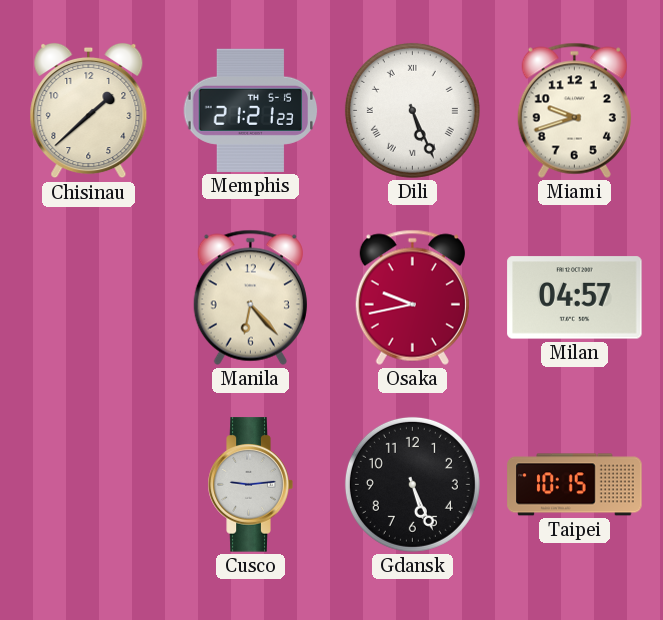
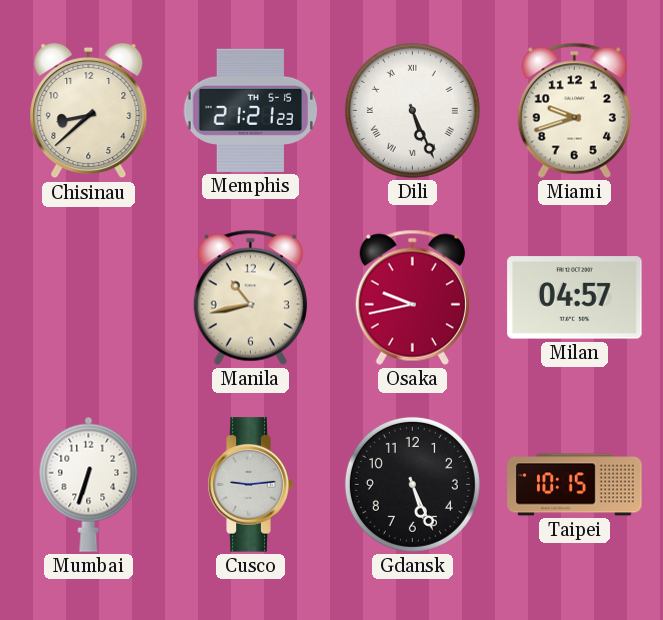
Chisinau: 1:38 -> 8:38
Manila: 6:23 -> 10:43
Mumbai: none -> 6:33
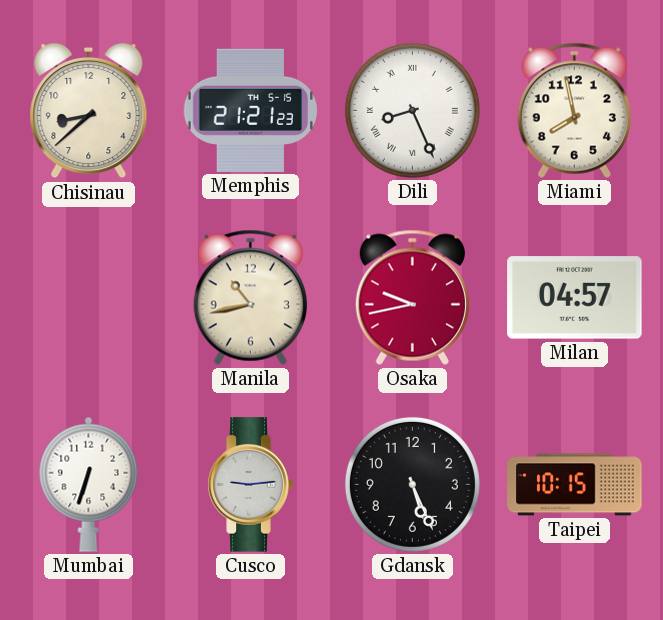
Dili: 5:26 -> 8:26
Miami: 9:42 -> 7:58
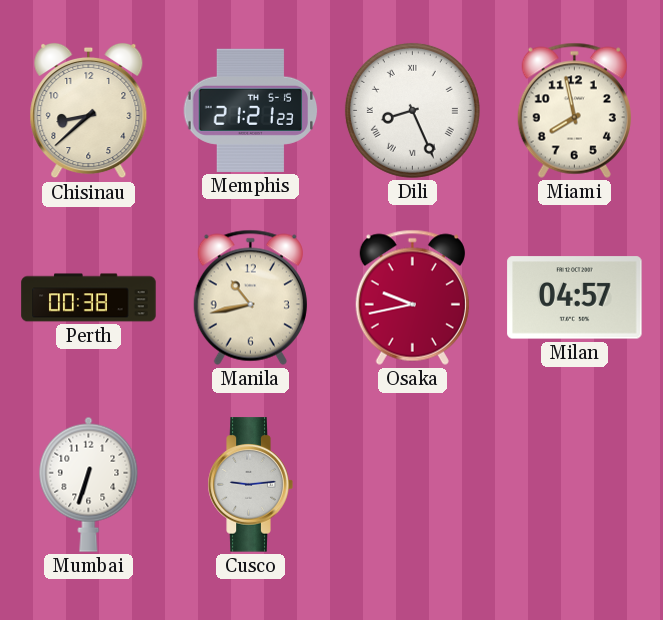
Perth: none -> 00:38
Gdansk: 5:26 -> none
Taipei: 10:15 -> none
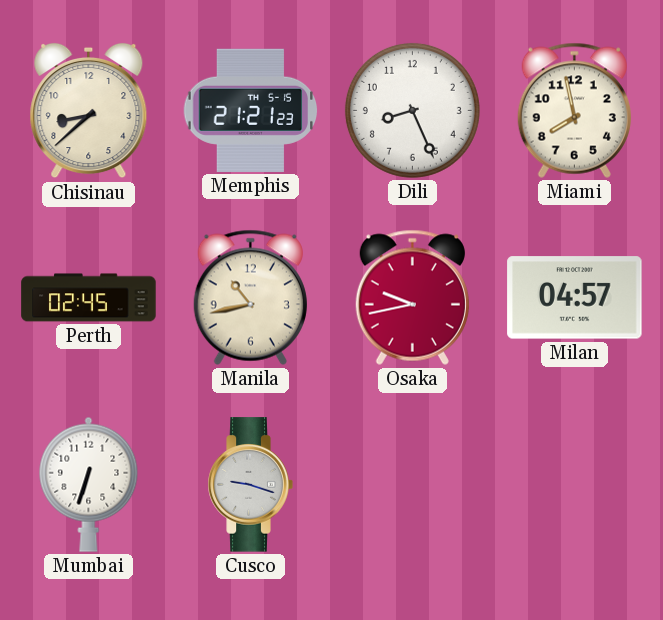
Dili numerals: Roman -> Arabic
Perth: 00:38 -> 02:45
Cusco: 9:14 -> 9:18
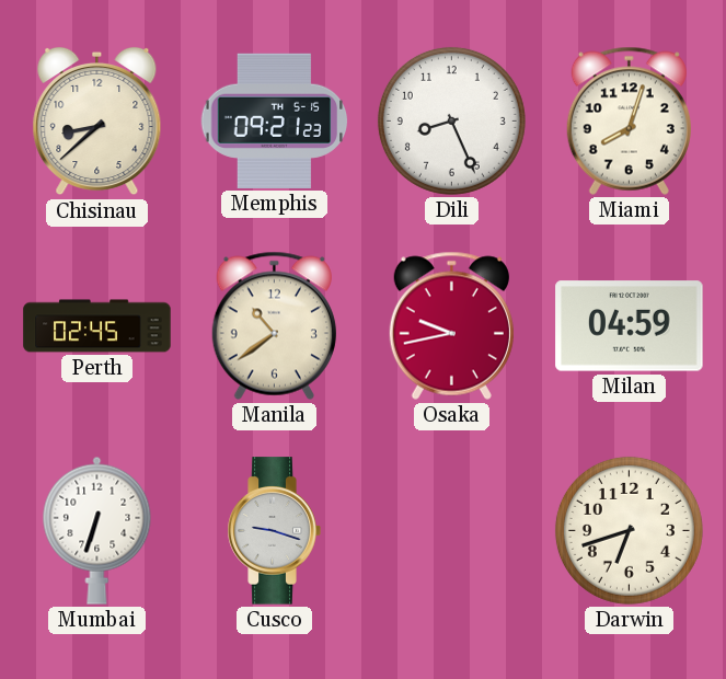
Memphis: 21:21 -> 09:21
Miami: 7:58 -> 8:03
Manila: 10:43 -> 10:39
Milan: 04:57 -> 04:59
Darwin: none -> 6:42
